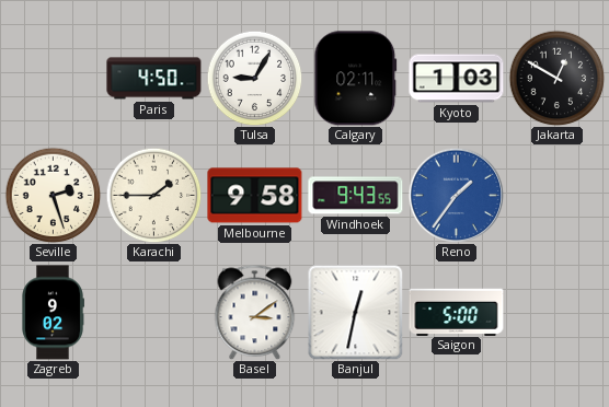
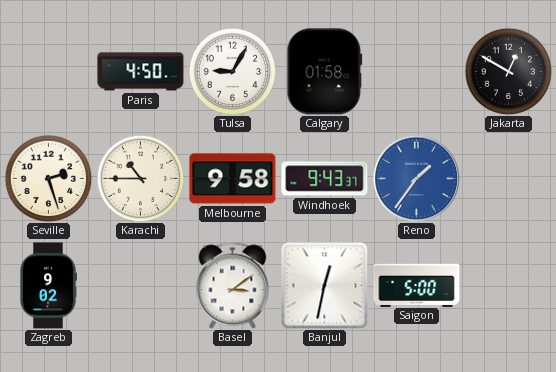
Calgary: 02:11 -> 01:58
Kyoto: 1:03 -> none
Karachi: 1:45 -> 10:45
Windhoek: 9:43:55 -> 9:43:37
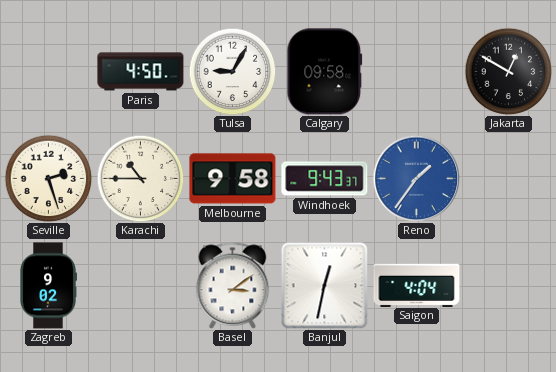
Calgary: 01:58 -> 09:58
Saigon: 5:00 -> 4:04
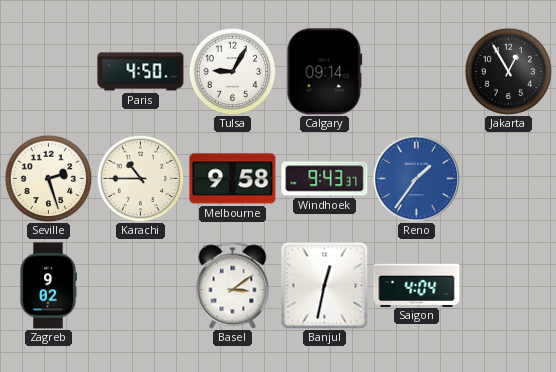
Calgary: 09:58 -> 09:14
Jakarta: 12:50 -> 12:55
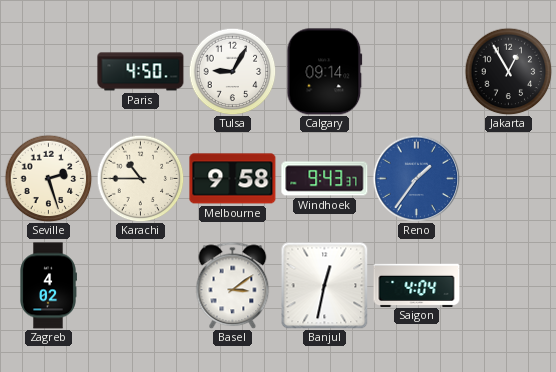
Zagreb: 9:02 -> 4:02
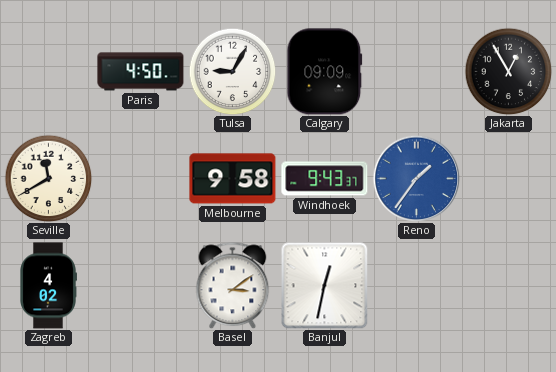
Calgary: 09:14 -> 09:09
Seville: 2:27 -> 11:40
Karachi: 10:45 -> none
Saigon: 4:04 -> none
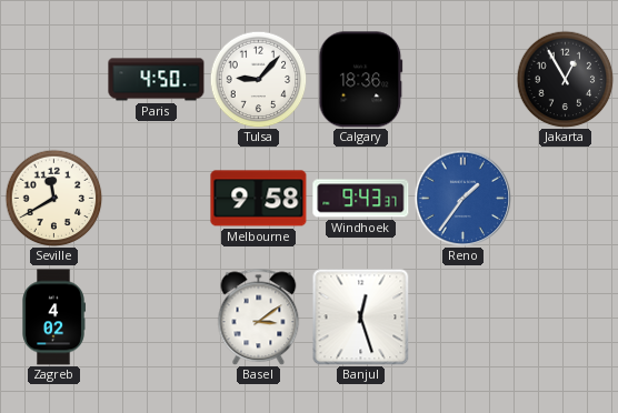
Tulsa: 9:05 -> 9:07
Calgary: 09:09 -> 18:36
Banjul: 12:32 -> 12:27
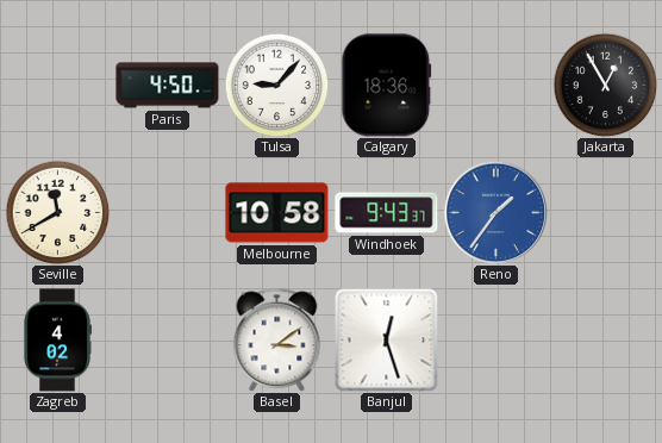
Melbourne: 9:58 -> 10:58
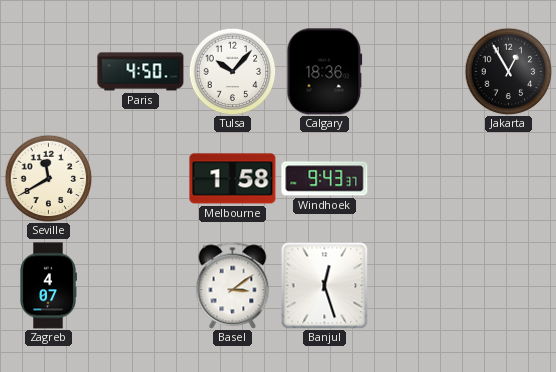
Tulsa: 9:07 -> 10:07
Melbourne: 10:58 -> 1:58
Reno: 1:36 -> none
Zagreb: 4:02 -> 4:07
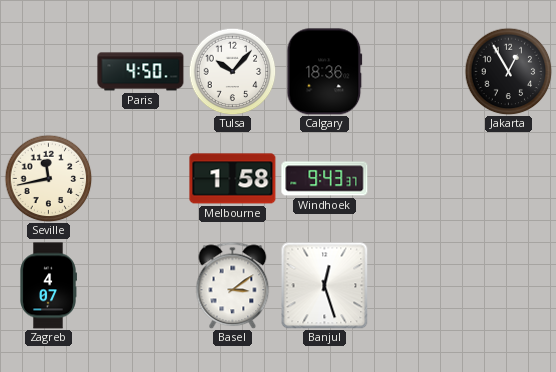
Seville: 11:40 -> 11:43
